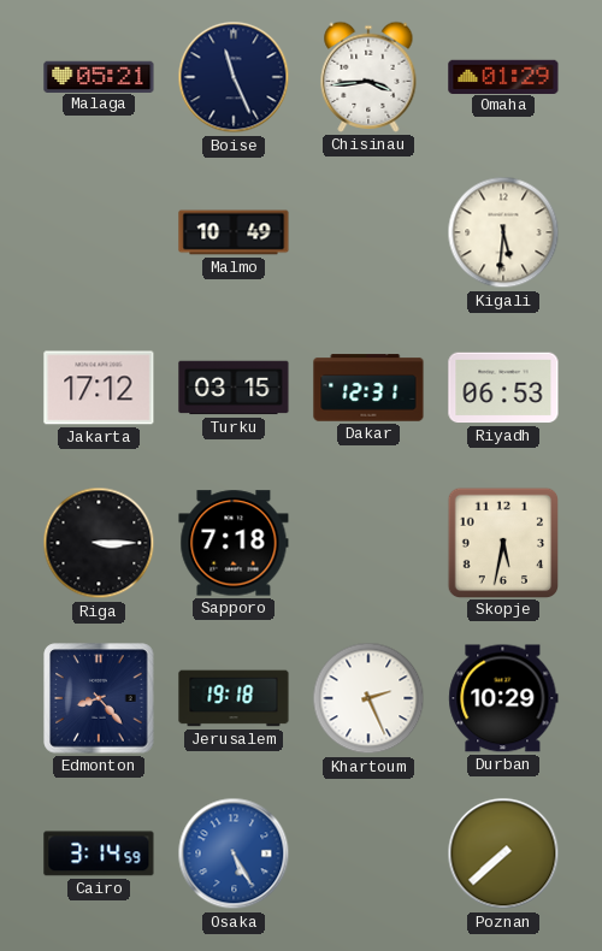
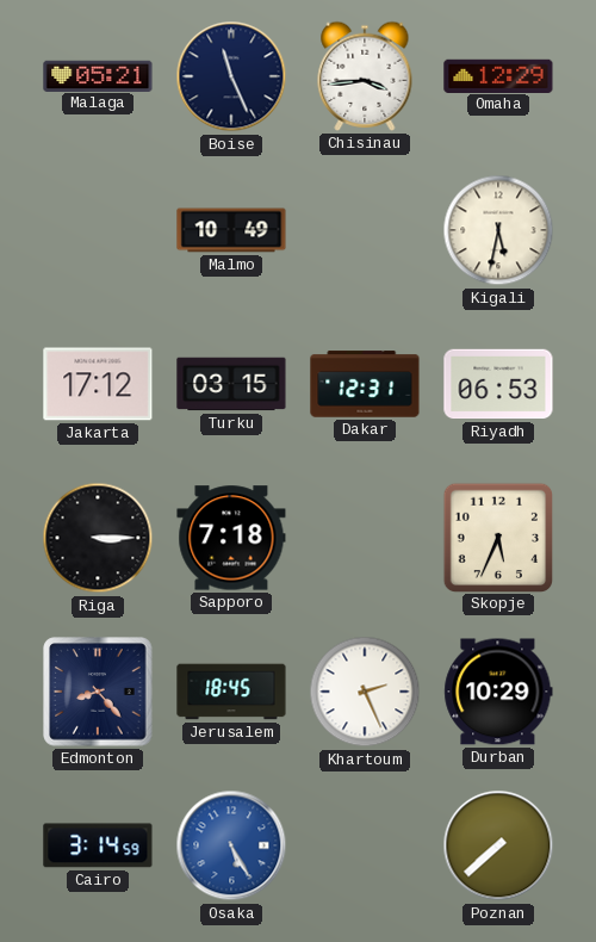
Omaha: 01:29 -> 12:29
Kigali: 5:31 -> 5:32
Skopje: 5:32 -> 5:34
Jerusalem: 19:18 -> 18:45
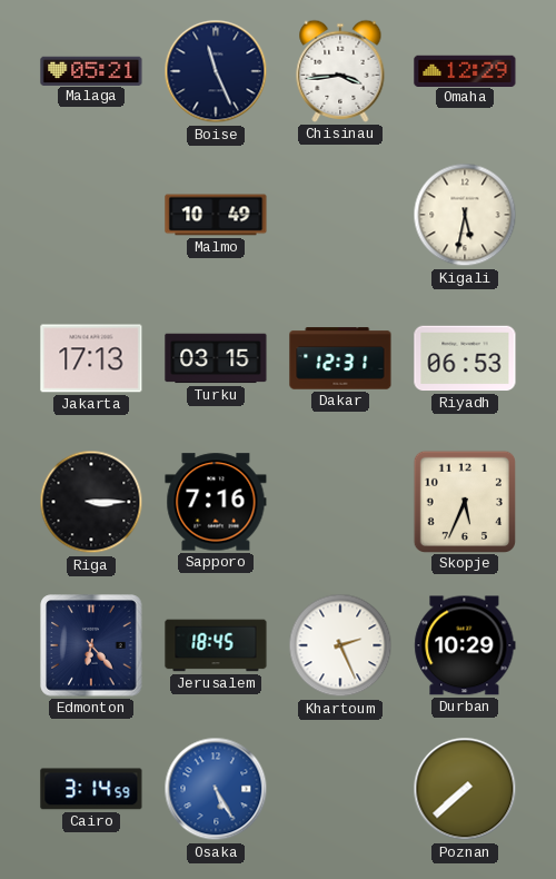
Jakarta: 17:12 -> 17:13
Sapporo: 7:18 -> 7:16
Edmonton: 8:23 -> 6:23
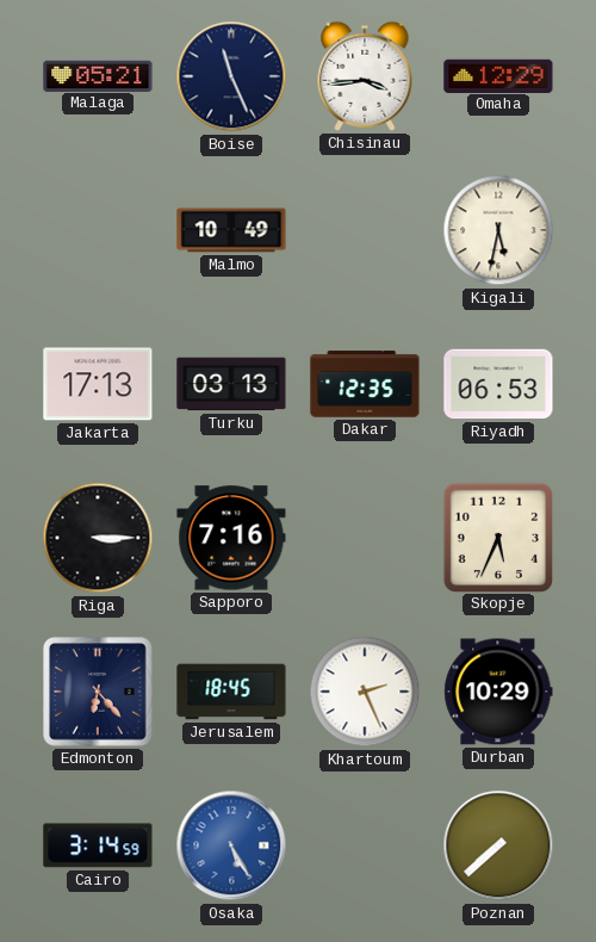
Turku: 03:15 -> 03:13
Dakar: 12:31 -> 12:35
